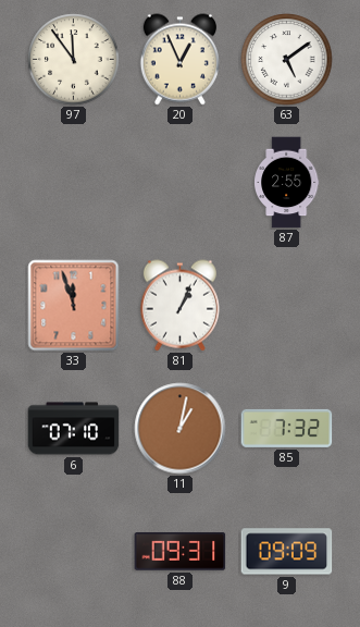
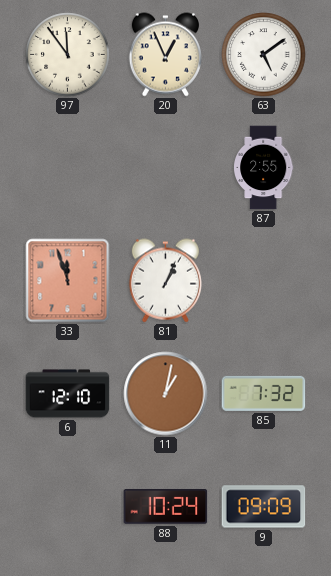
6: 07:10 -> 12:10
88: 09:31 -> 10:24
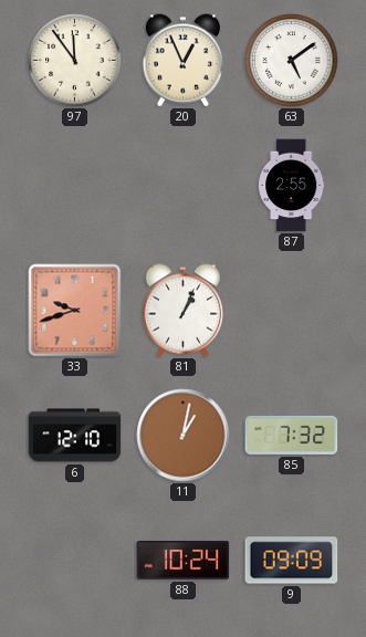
33: 11:57 -> 9:42
